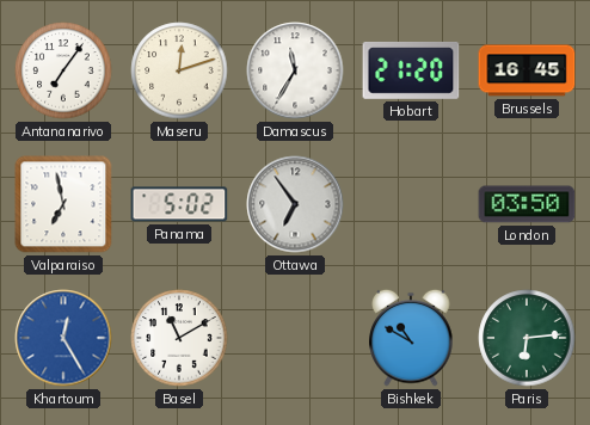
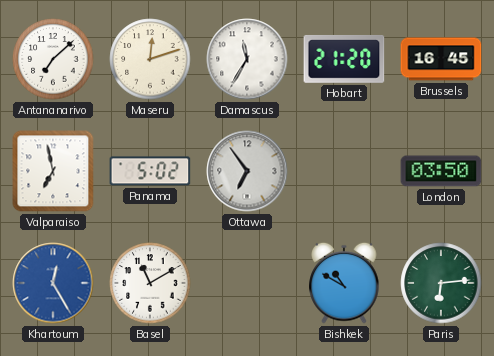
Antananarivo: 7:06 -> 7:08
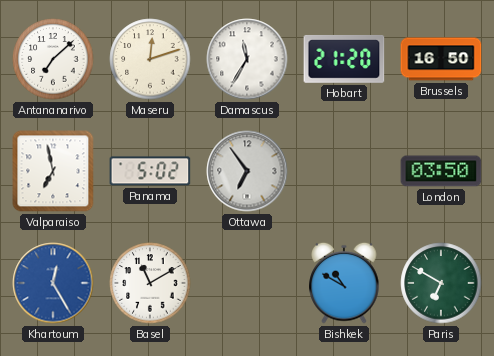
Brussels: 16:45 -> 16:50
Paris: 6:14 -> 6:50
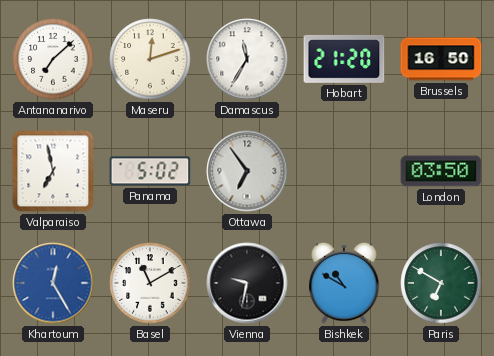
Vienna: none -> 9:32
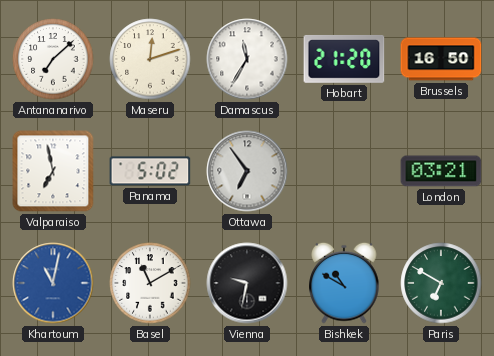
London: 03:50 -> 03:21
Khartoum: 12:25 -> 11:02
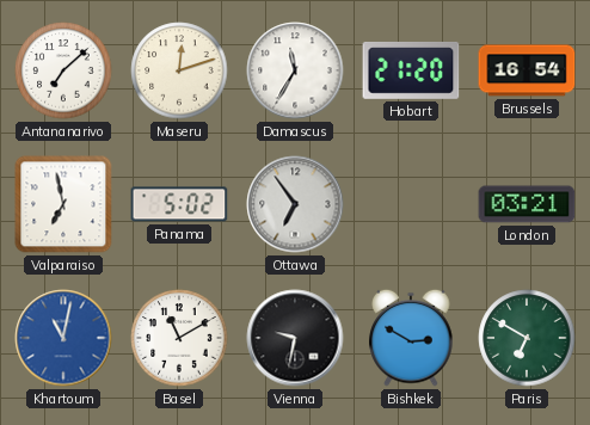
Brussels: 16:50 -> 16:54
Bishkek: 10:50 -> 2:50
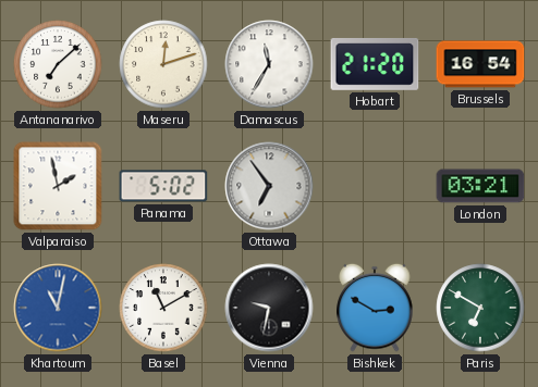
Valparaiso: 6:58 -> 1:58
